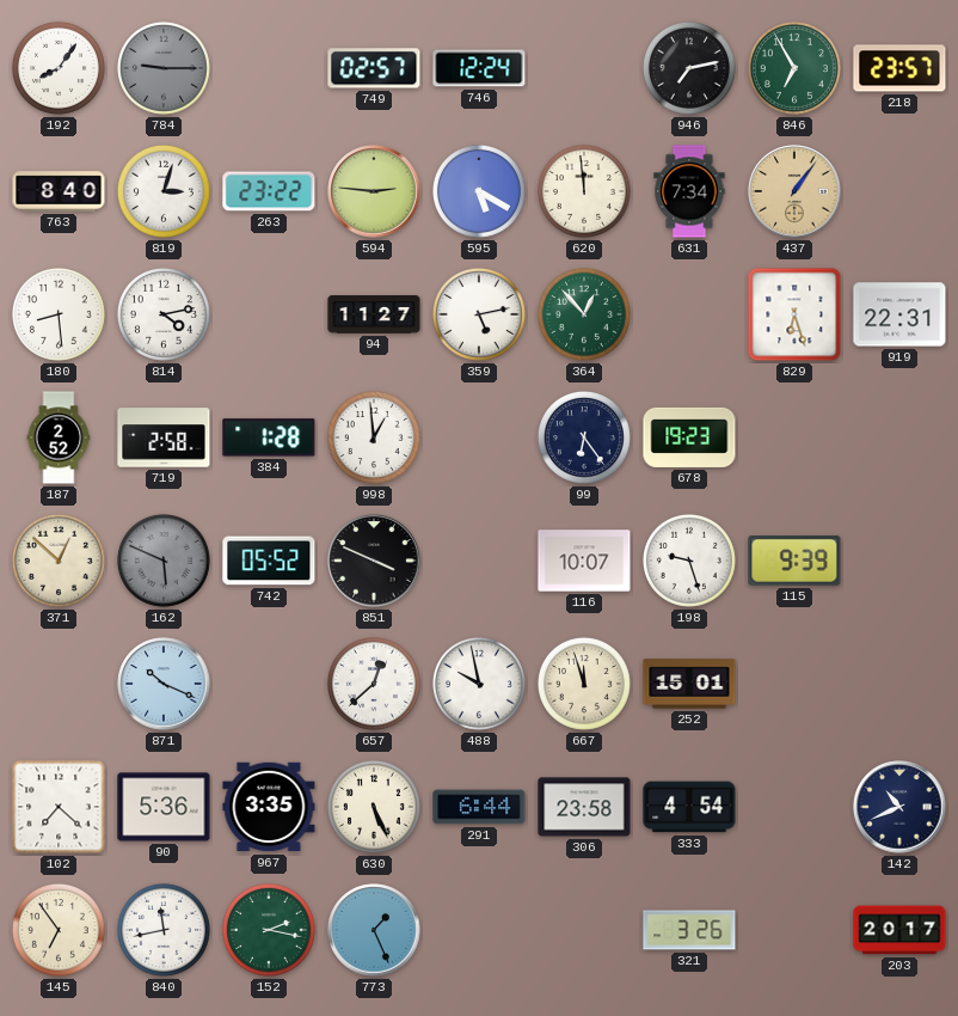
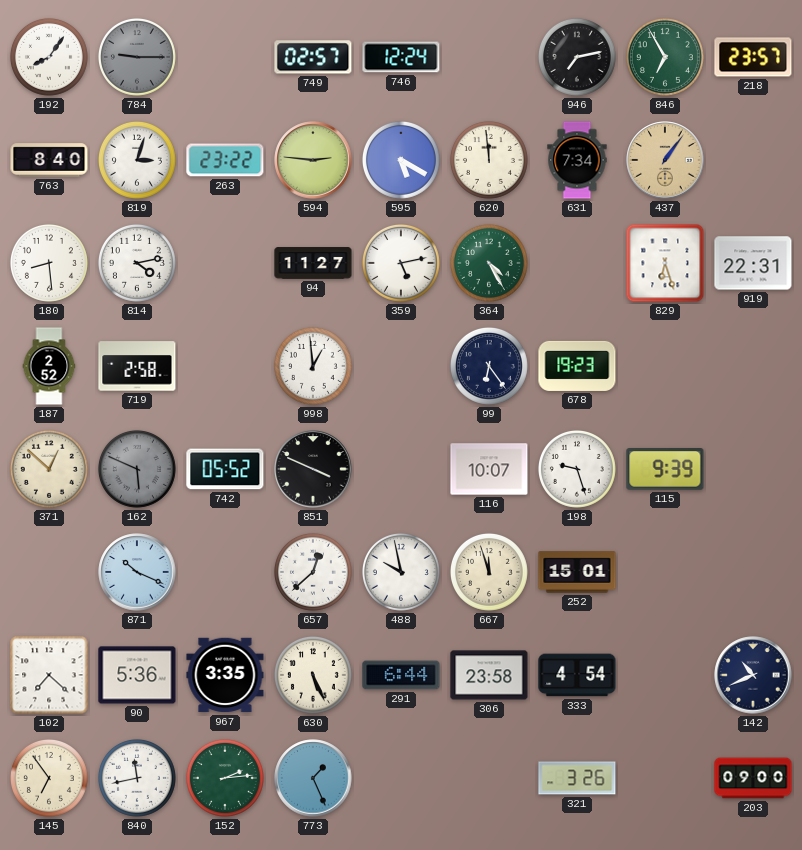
364: 12:53 -> 4:25
384: 1:28 -> none
152: 2:17 -> 2:14
203: 20:17 -> 09:00
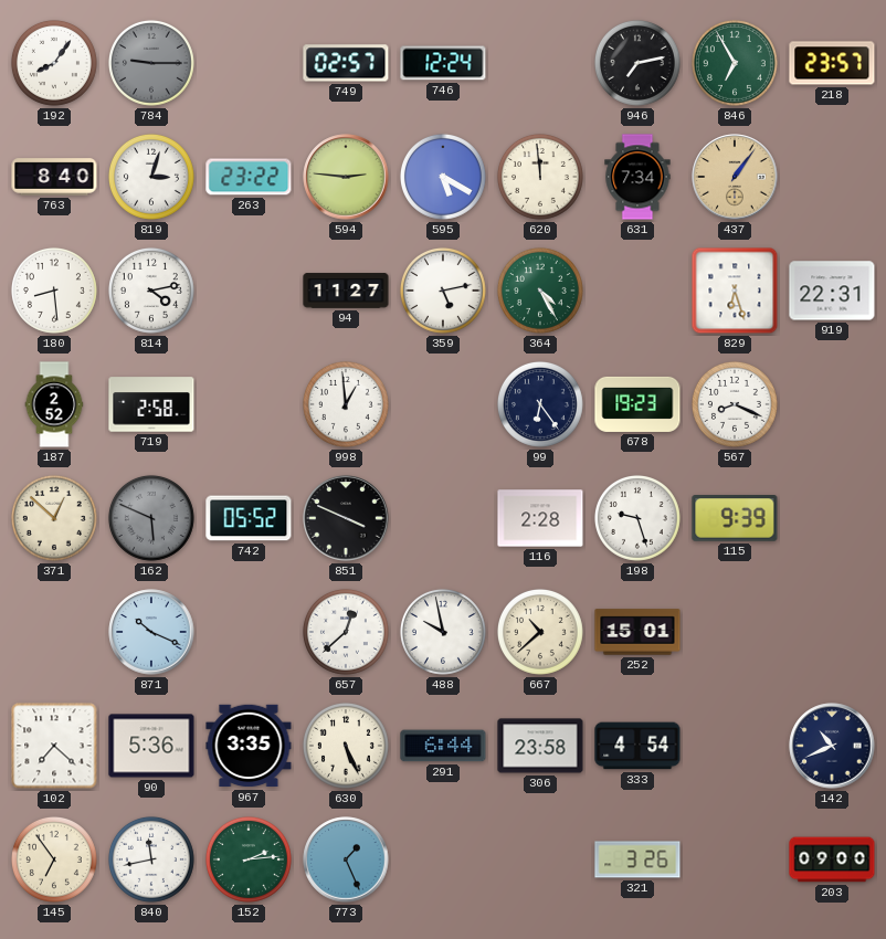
567: none -> 8:19
116: 10:07 -> 2:28
667: 11:57 -> 10:38
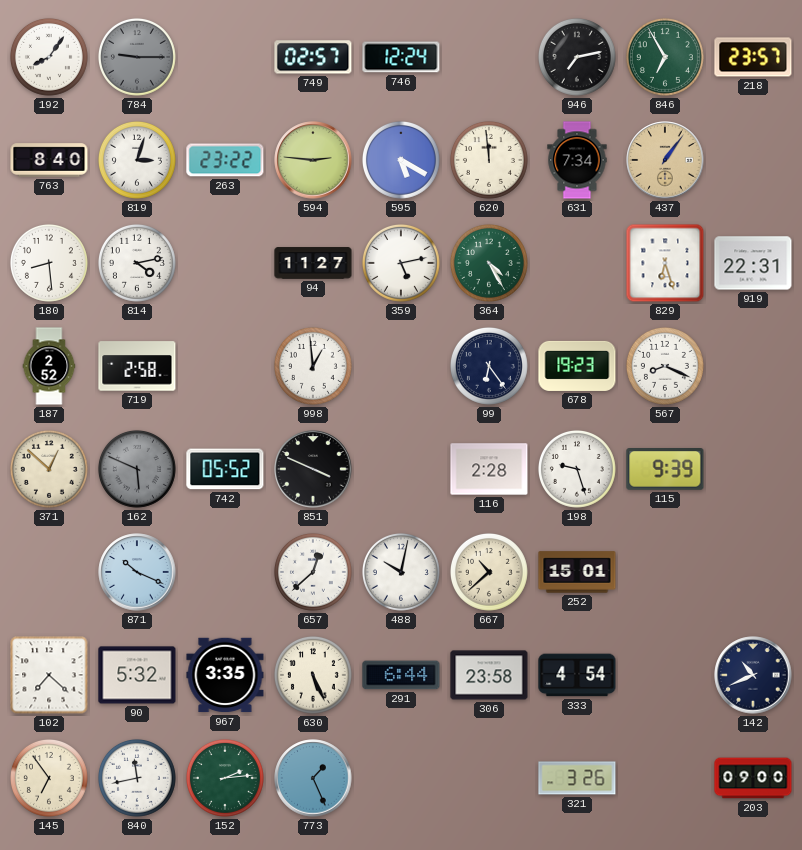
488: 9:58 -> 10:02
90: 5:36 -> 5:32
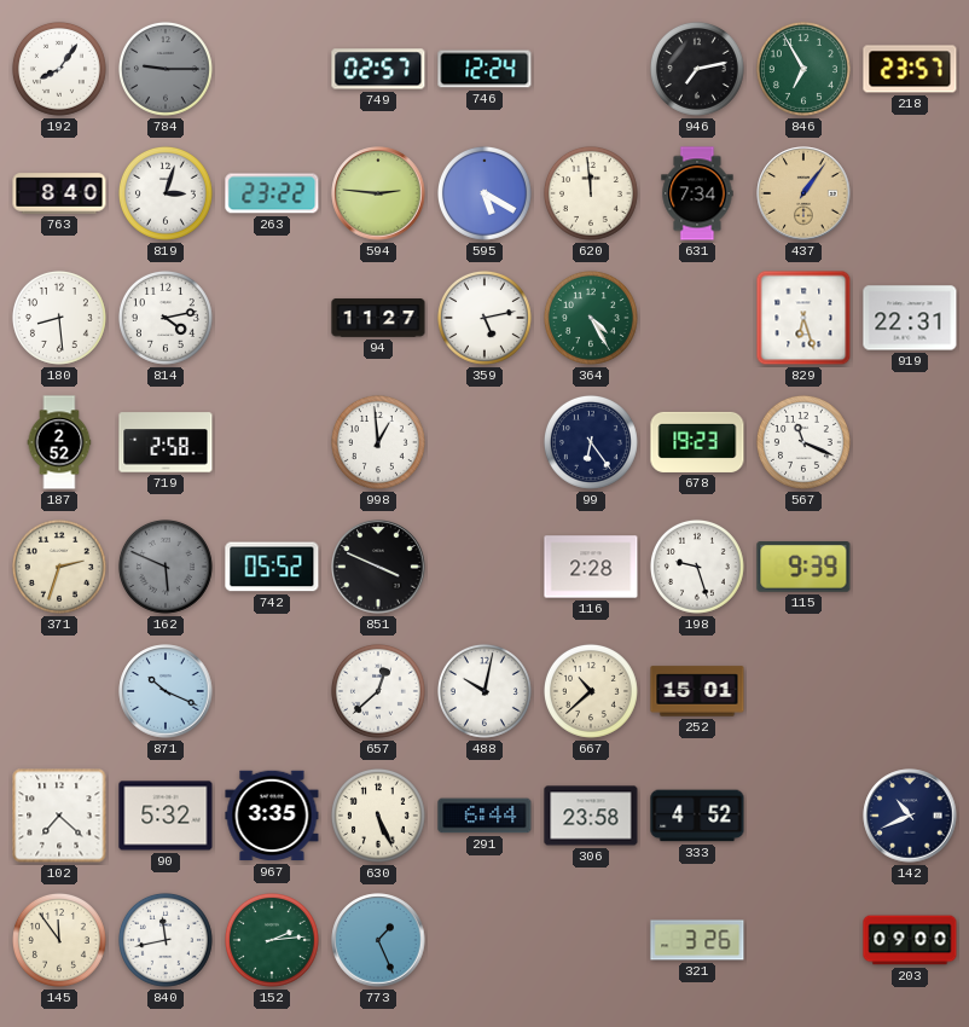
567: 8:19 -> 11:19
371: 12:52 -> 2:33
333: 4:54 -> 4:52
145: 6:54 -> 11:54
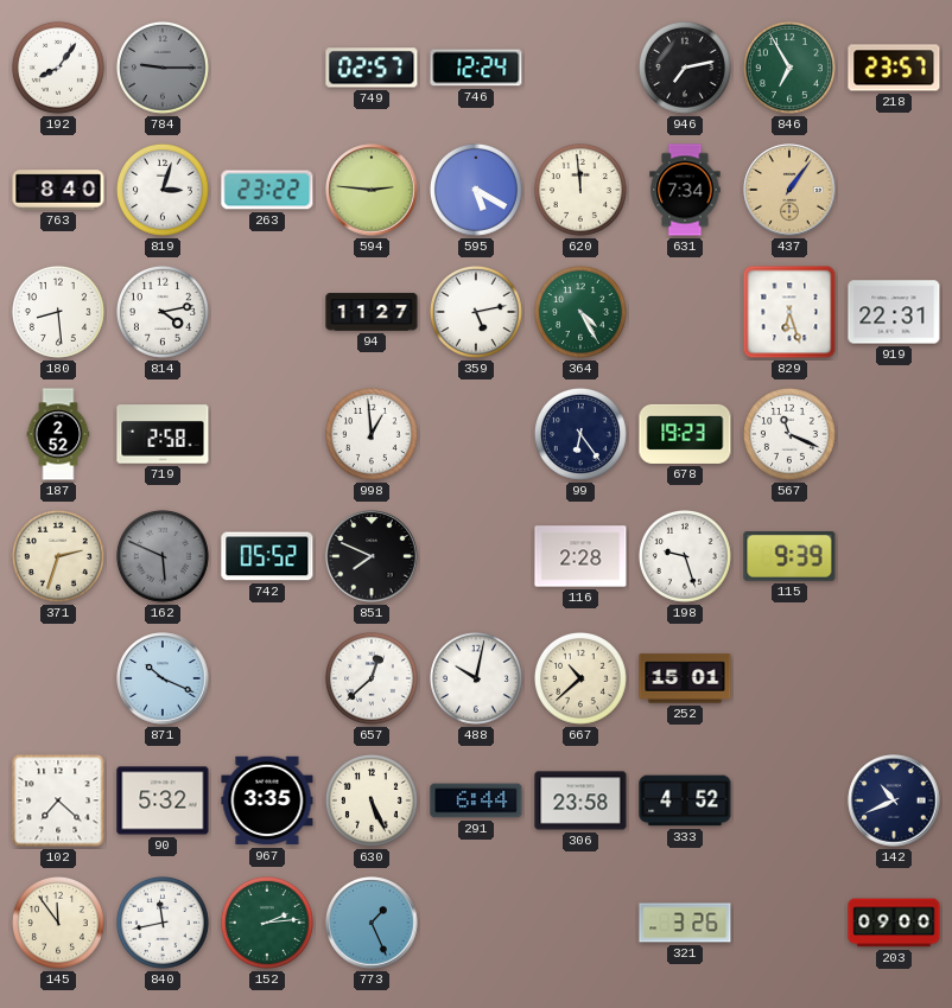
851: 3:49 -> 7:49
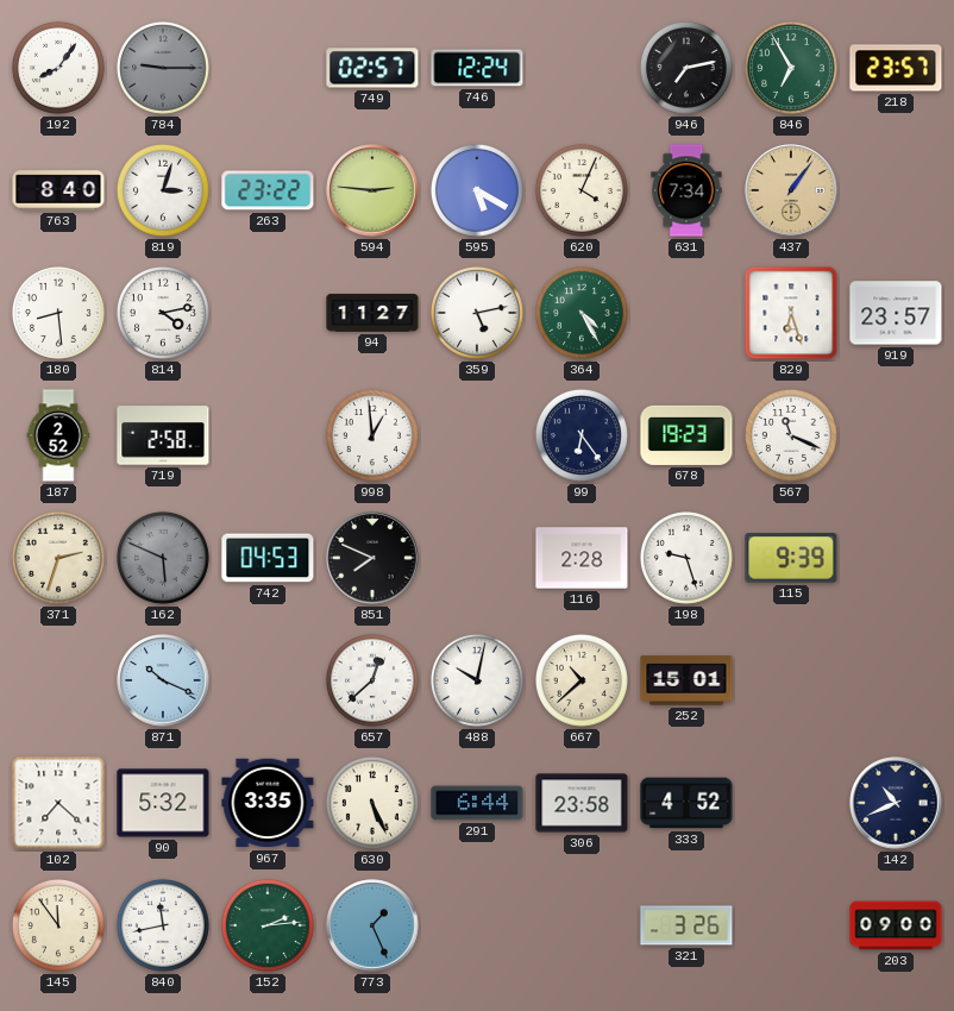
620: 11:59 -> 4:04
919: 22:31 -> 23:57
742: 05:52 -> 04:53
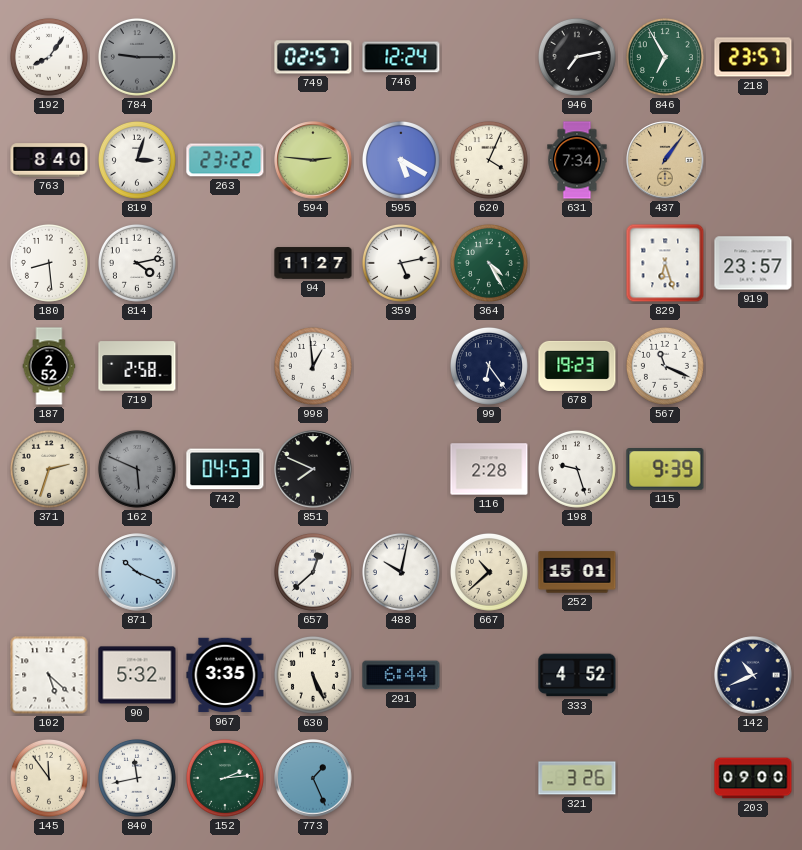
102: 7:22 -> 5:22
306: 23:58 -> none
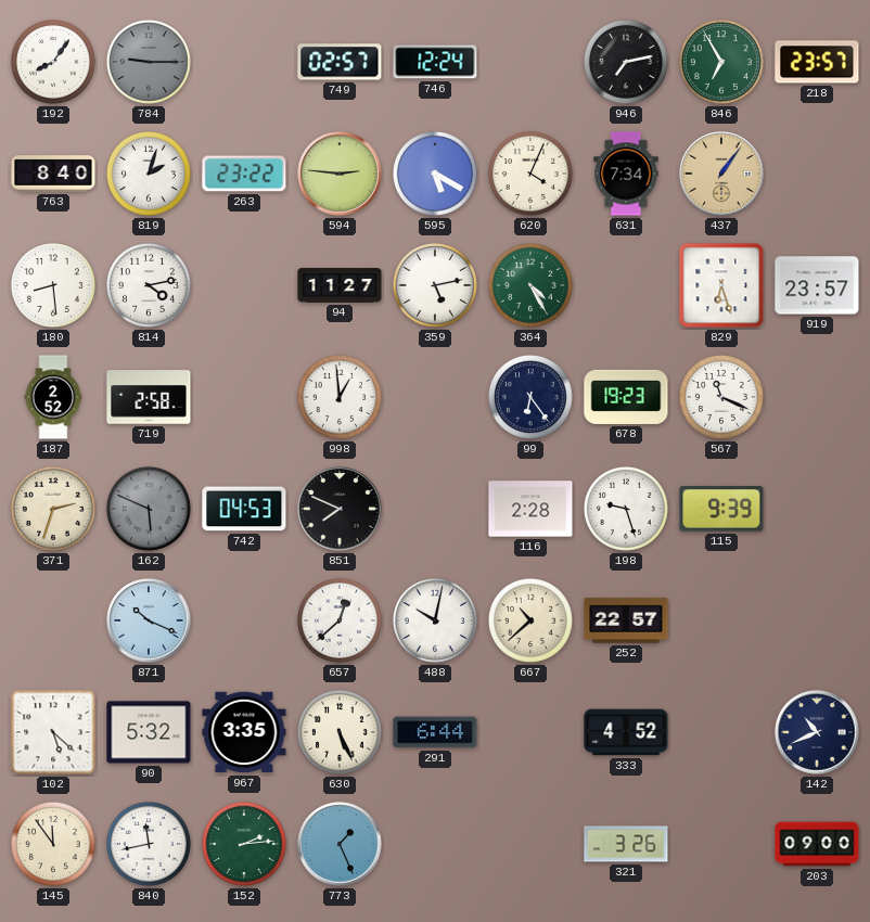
819: 3:03 -> 2:03
252: 15:01 -> 22:57
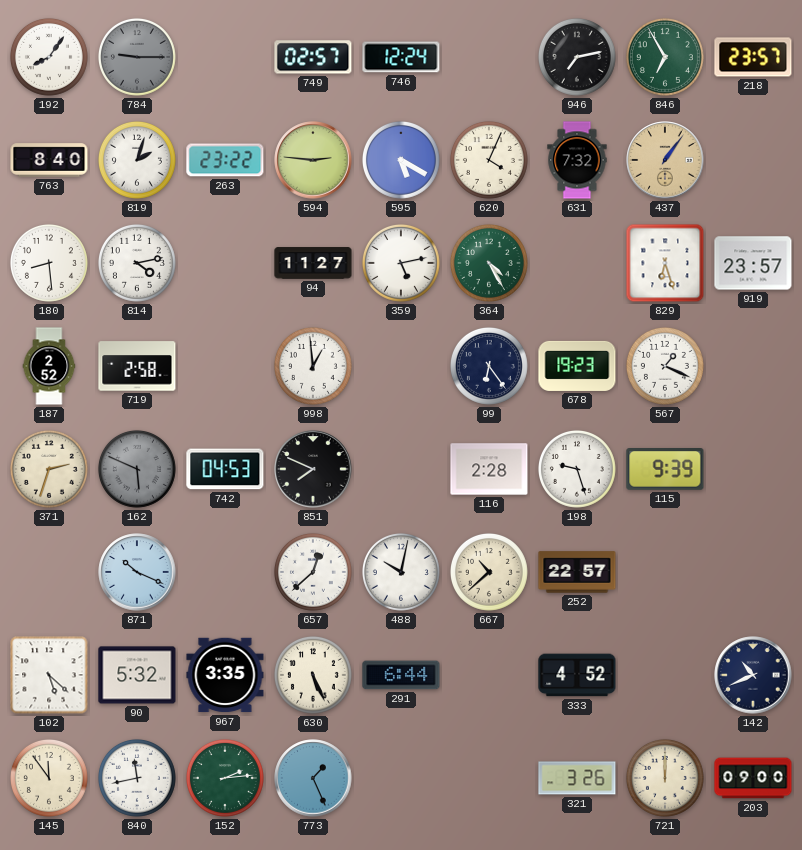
631: 7:34 -> 7:32
567: 11:19 -> 1:19
721: none -> 12:00
